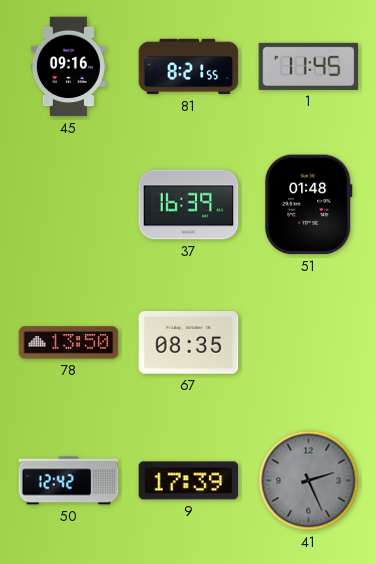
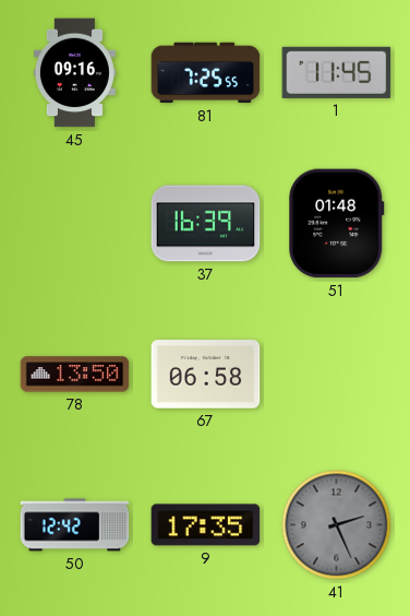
81: 8:21 -> 7:25
67: 08:35 -> 06:58
9: 17:39 -> 17:35
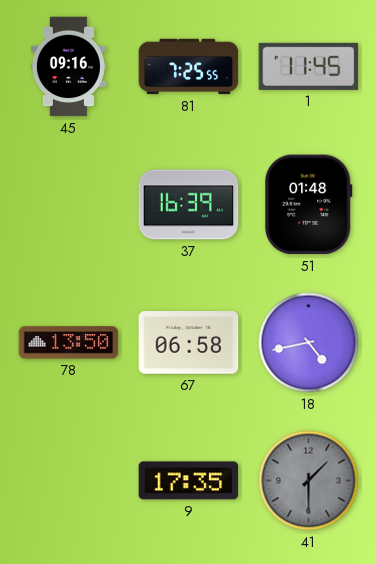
18: none -> 4:43
50: 12:42 -> none
41: 2:26 -> 1:30
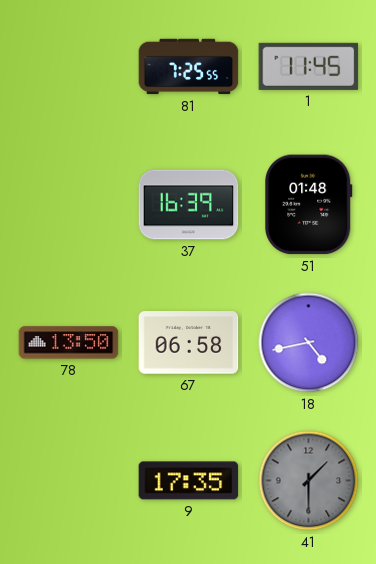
45: 09:16 -> none
